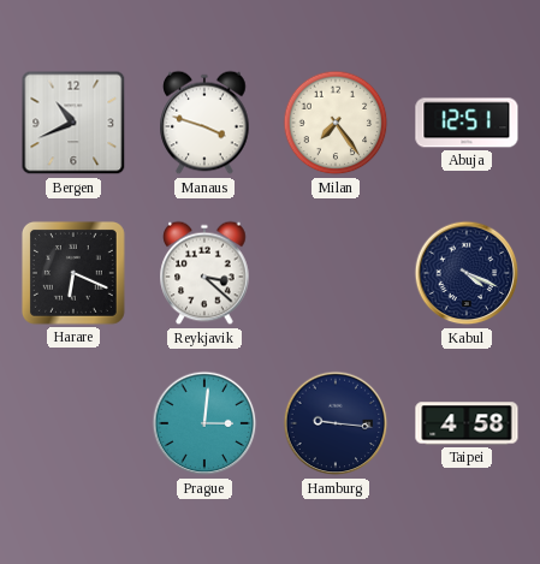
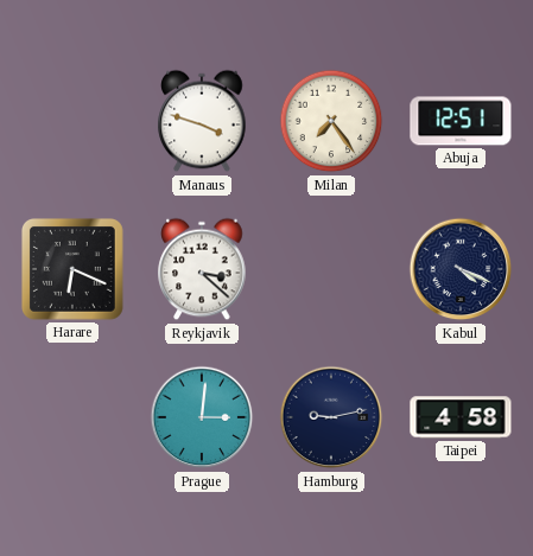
Bergen: 10:41 -> none
Hamburg: 9:16 -> 9:13
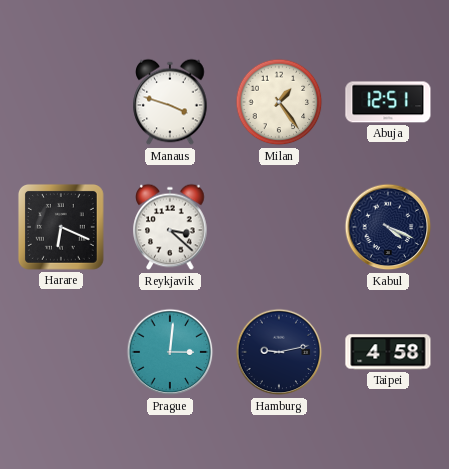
Milan: 7:24 -> 1:24
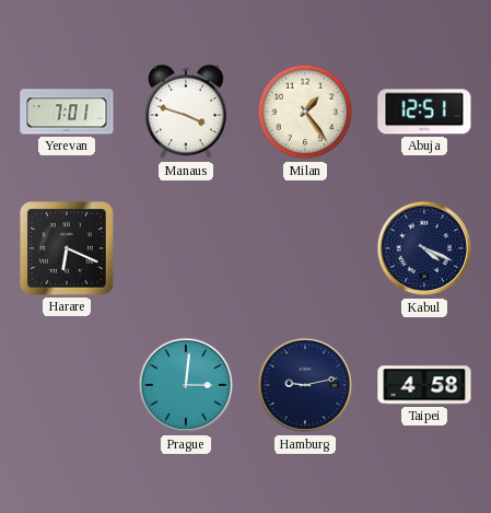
Yerevan: none -> 7:01
Reykjavik: 3:22 -> none
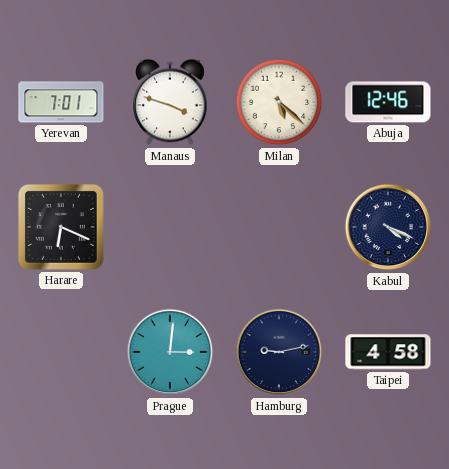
Milan: 1:24 -> 5:22
Abuja: 12:51 -> 12:46
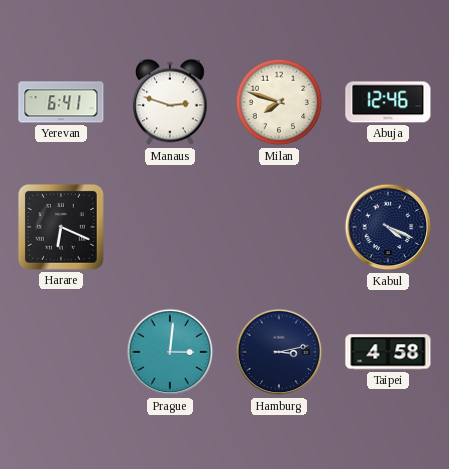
Yerevan: 7:01 -> 6:41
Manaus: 3:48 -> 2:48
Milan: 5:22 -> 7:48
Hamburg: 9:13 -> 3:13
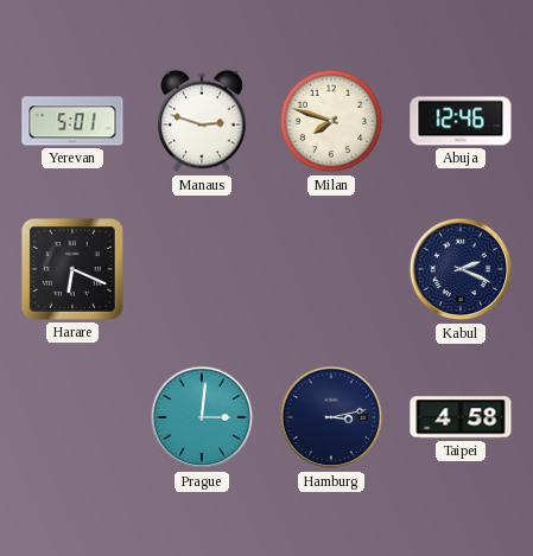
Yerevan: 6:41 -> 5:01
Kabul: 4:19 -> 2:19
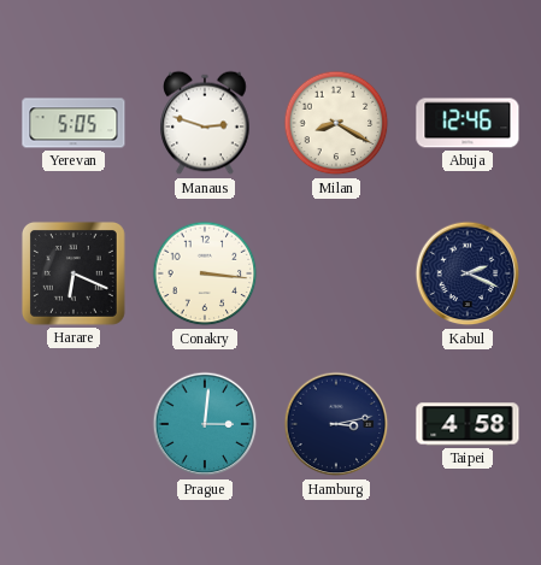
Yerevan: 5:01 -> 5:05
Milan: 7:48 -> 8:20
Conakry: none -> 3:16
